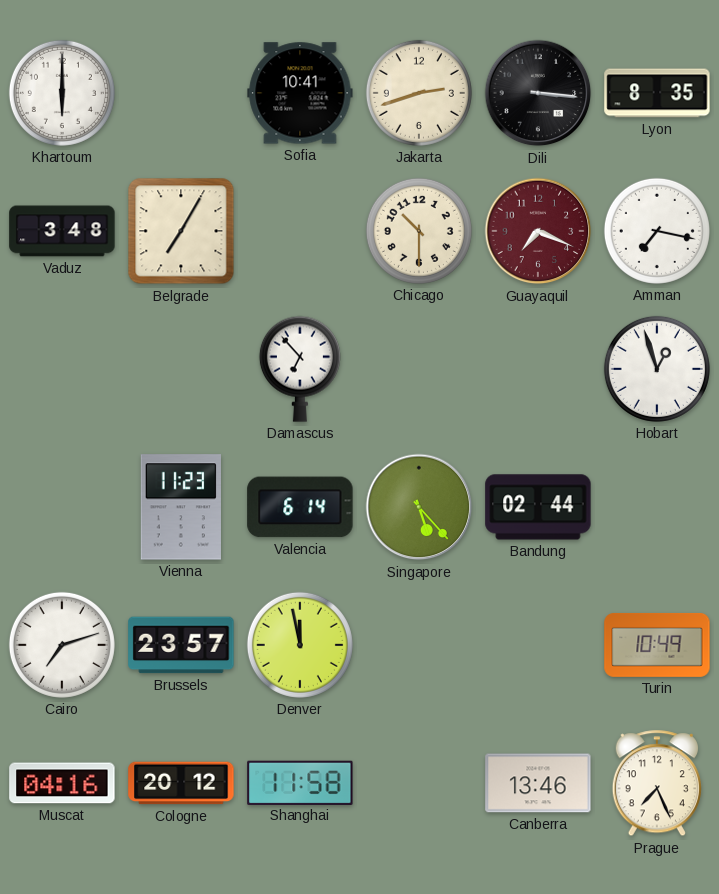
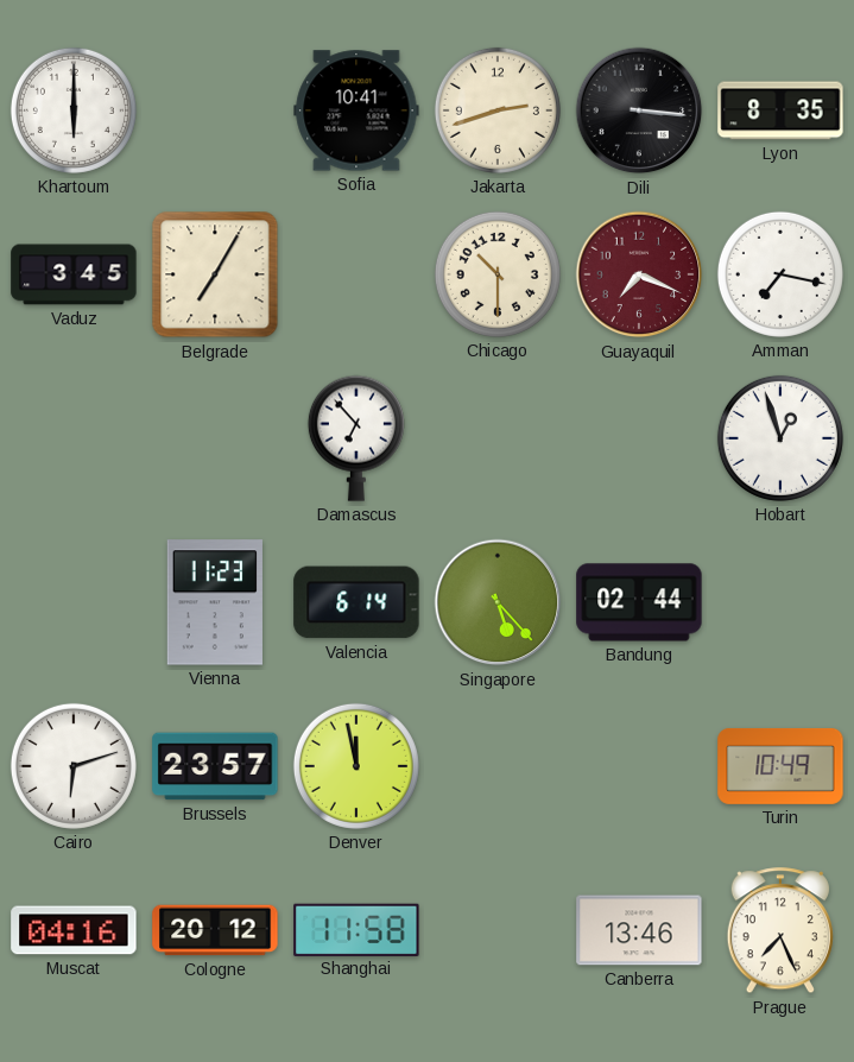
Vaduz: 3:48 -> 3:45
Cairo: 7:12 -> 6:12
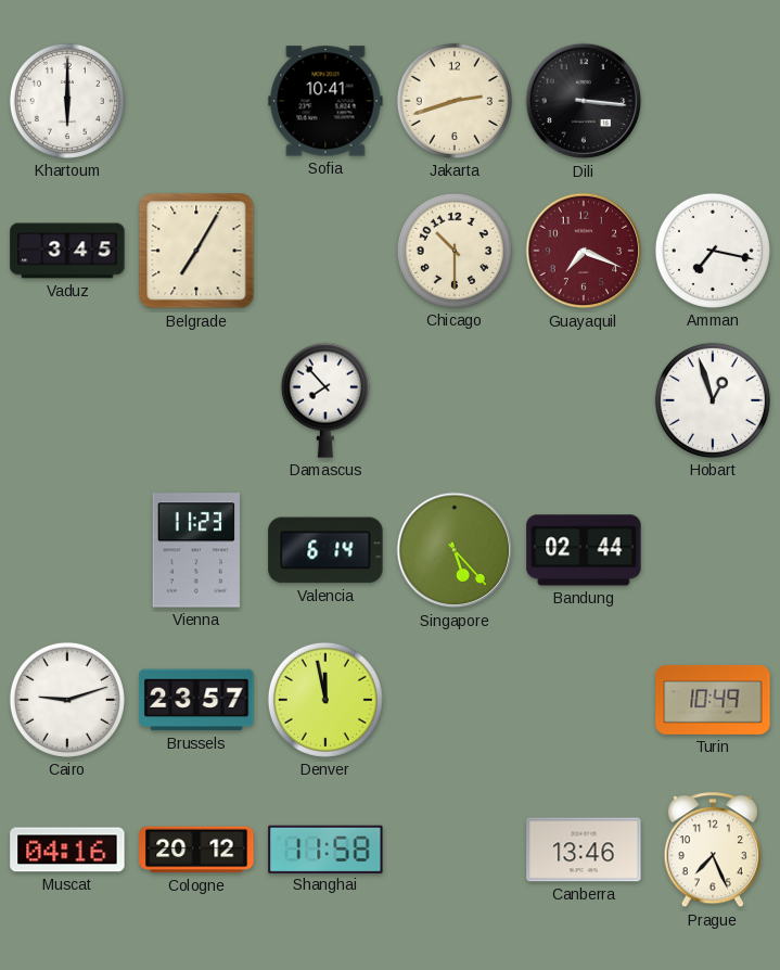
Lyon: 8:35 -> none
Damascus: 6:53 -> 7:53
Cairo: 6:12 -> 9:12
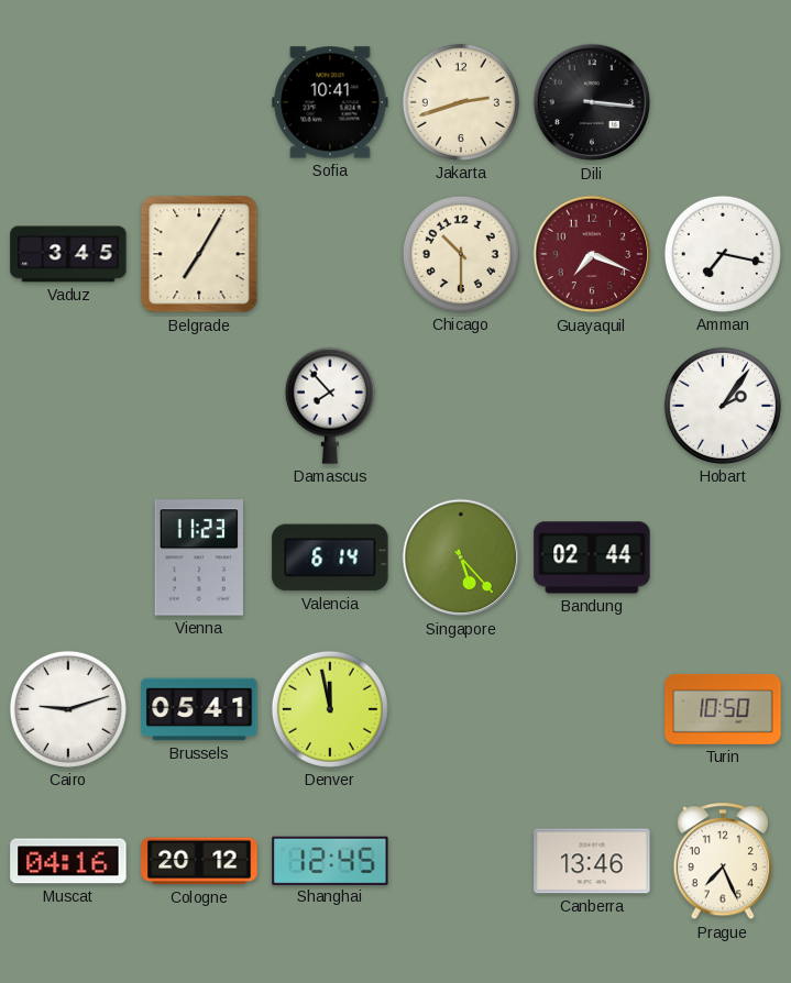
Khartoum: 6:00 -> none
Hobart: 12:57 -> 2:06
Brussels: 23:57 -> 05:41
Turin: 10:49 -> 10:50
Shanghai: 11:58 -> 12:45
